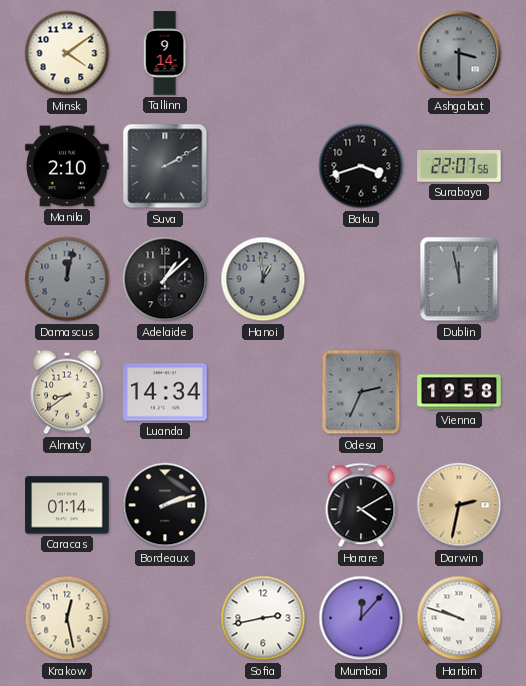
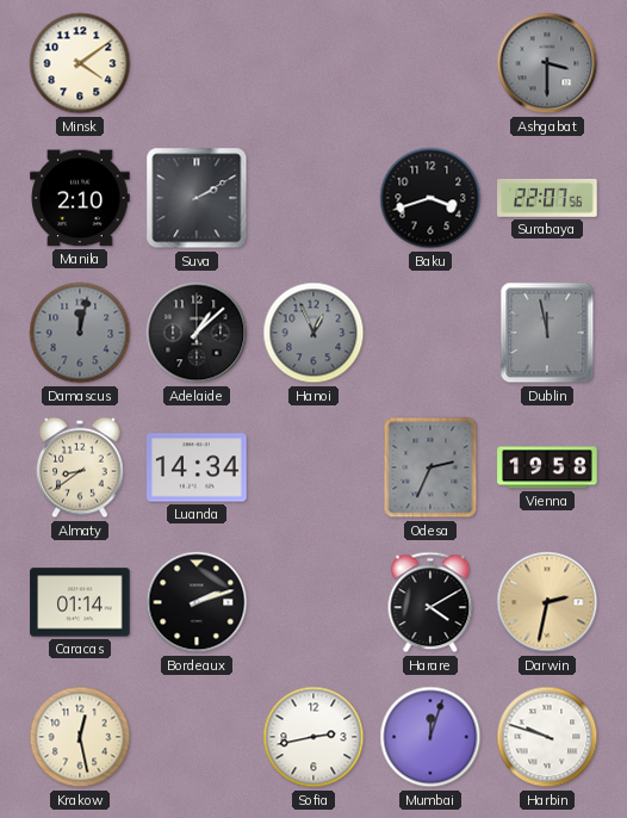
Tallinn: 9:14 -> none
Hanoi: 12:59 -> 12:56
Mumbai: 12:07 -> 12:03
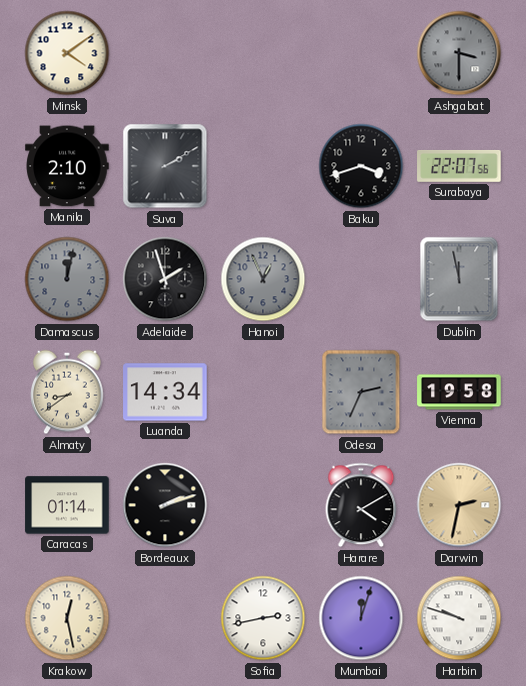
Adelaide: 1:08 -> 1:57
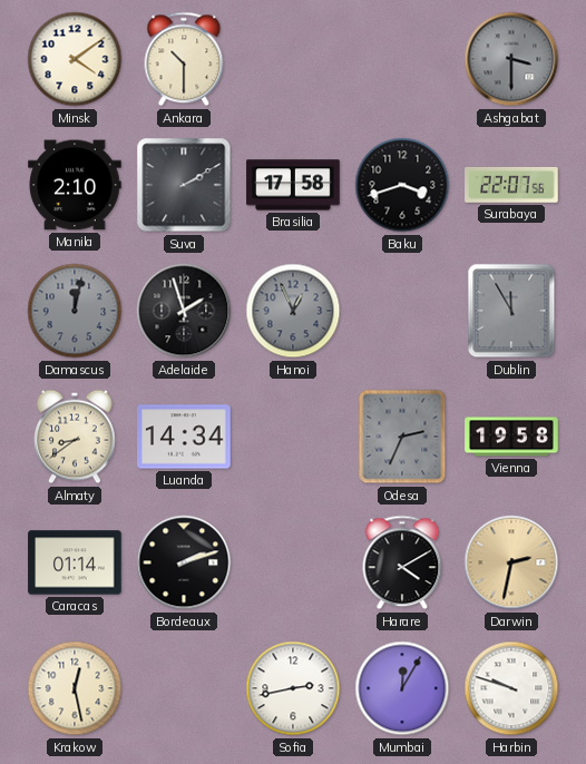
Ankara: none -> 10:30
Brasilia: none -> 17:58
Dublin: 11:58 -> 11:55
Mumbai: 12:03 -> 12:05
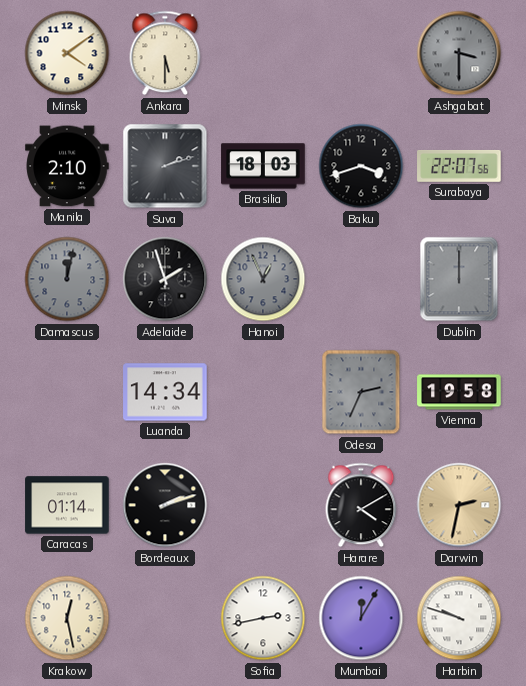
Ankara: 10:30 -> 5:30
Suva: 2:10 -> 2:12
Brasilia: 17:58 -> 18:03
Dublin: 11:55 -> 12:00
Almaty: 8:39 -> none
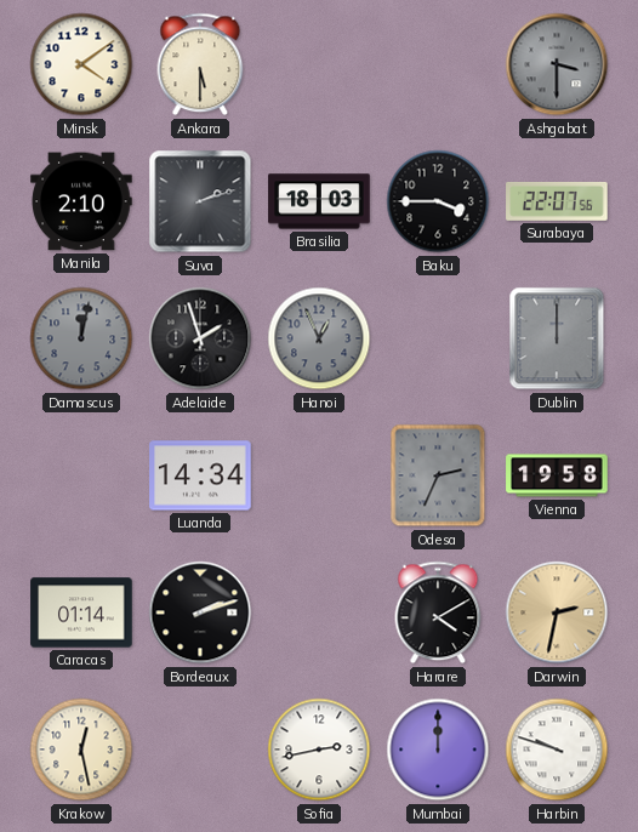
Baku: 3:42 -> 3:45
Mumbai: 12:05 -> 12:00
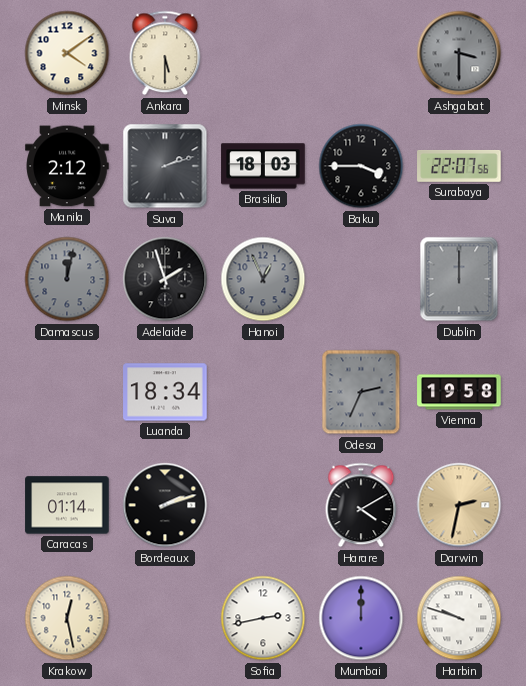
Manila: 2:10 -> 2:12
Luanda: 14:34 -> 18:34
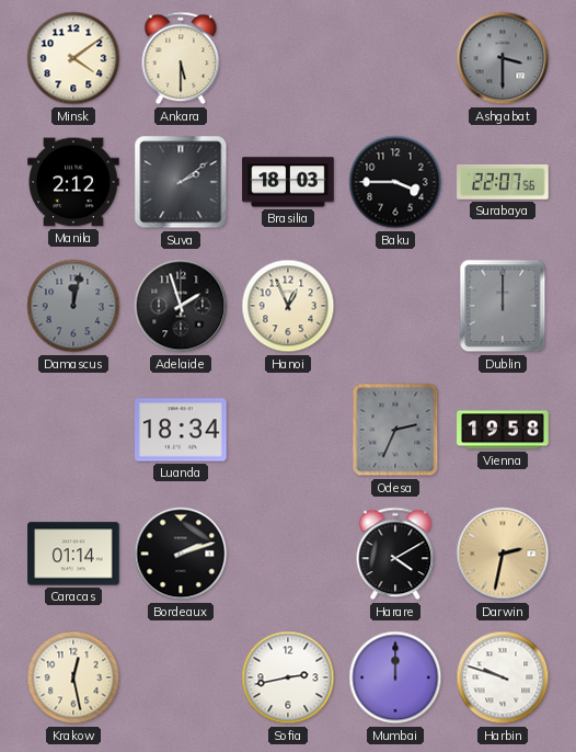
Suva: 2:12 -> 2:09
Hanoi dial: grey -> cream
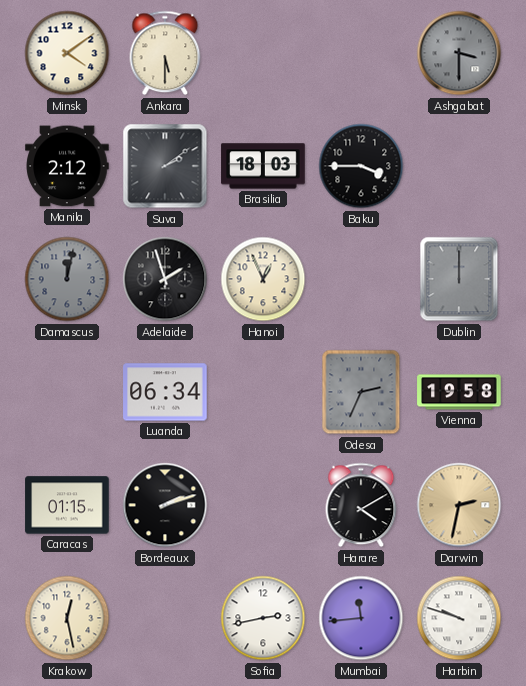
Surabaya: 22:07 -> none
Luanda: 18:34 -> 06:34
Caracas: 01:14 -> 01:15
Mumbai: 12:00 -> 11:44
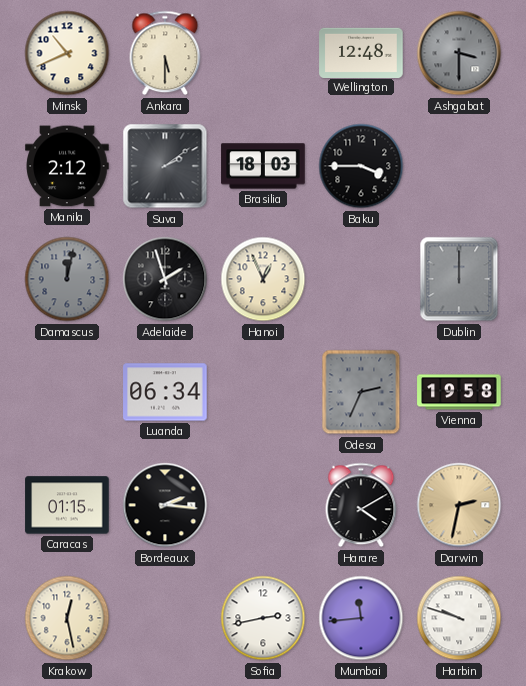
Minsk: 4:09 -> 10:41
Wellington: none -> 12:48
Bordeaux: 2:12 -> 2:16
